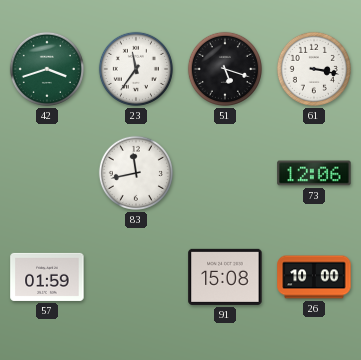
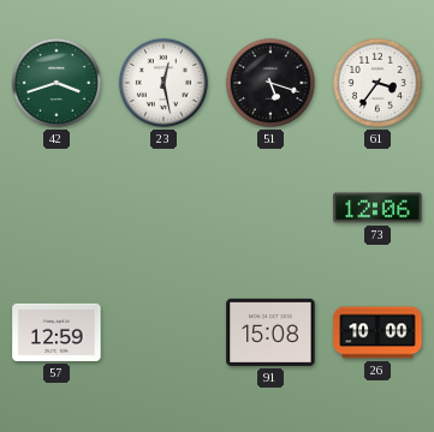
23: 11:36 -> 12:28
61: 3:17 -> 3:36
83: 11:43 -> none
57: 01:59 -> 12:59
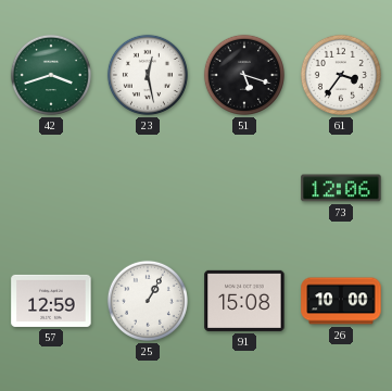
25: none -> 1:05
